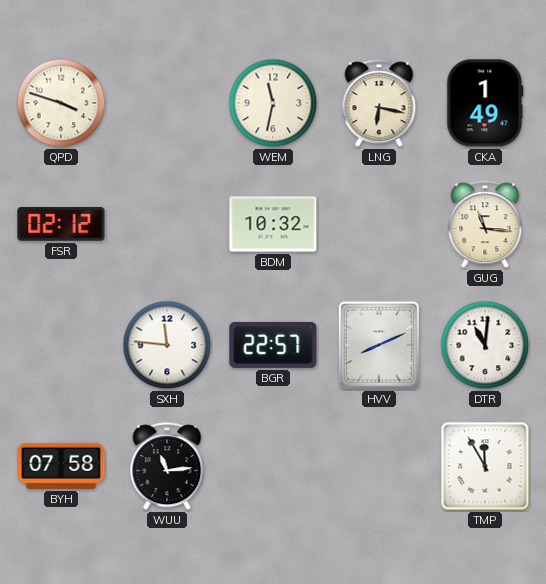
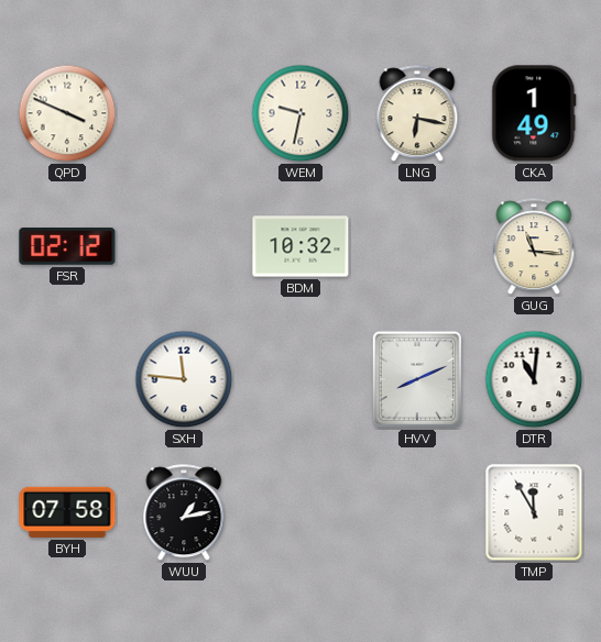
QPD: 3:48 -> 3:49
WEM: 11:32 -> 9:32
BGR: 22:57 -> none
WUU: 11:14 -> 1:13
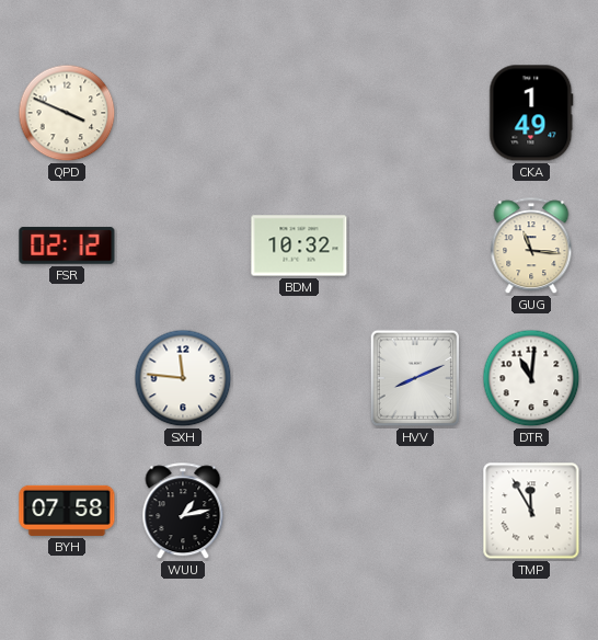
WEM: 9:32 -> none
LNG: 6:17 -> none
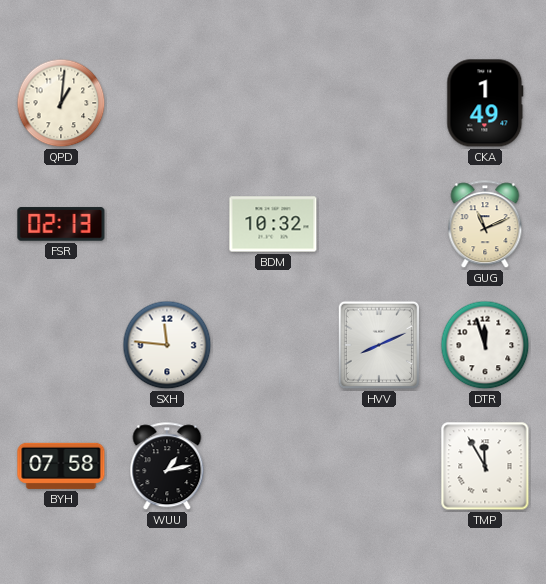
QPD: 3:49 -> 1:01
FSR: 02:12 -> 02:13
GUG: 11:16 -> 11:11
DTR: 11:01 -> 11:57
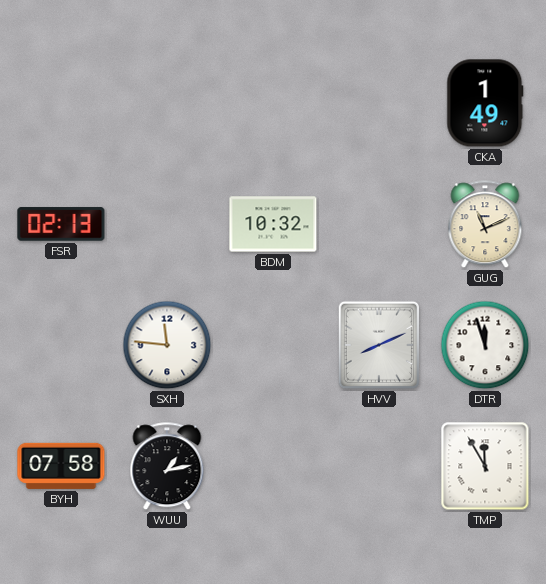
QPD: 1:01 -> none
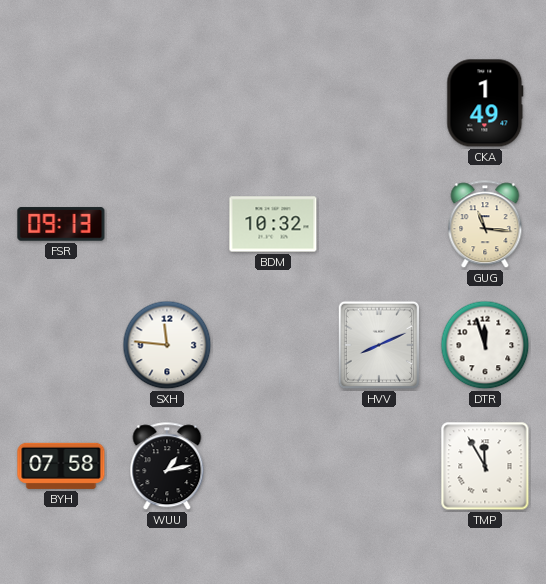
FSR: 02:13 -> 09:13
GUG: 11:11 -> 11:16
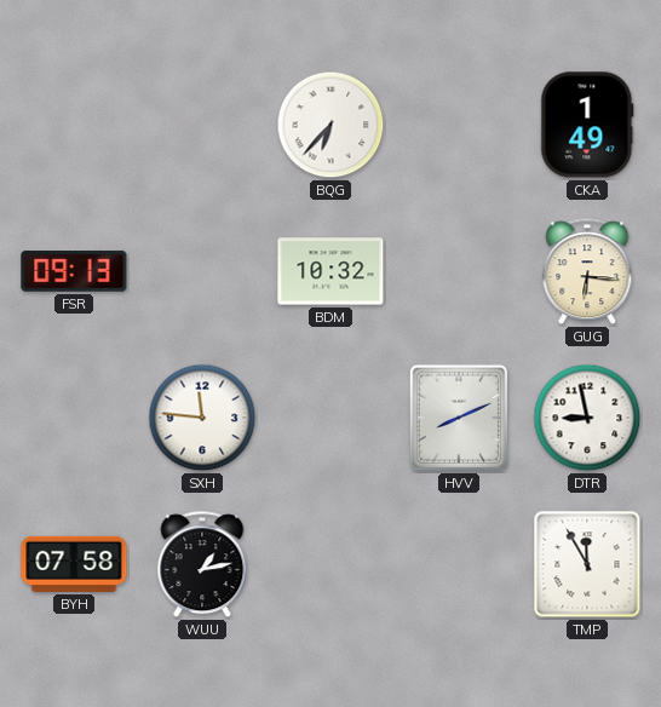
BQG: none -> 6:37
GUG: 11:16 -> 6:16
DTR: 11:57 -> 8:58
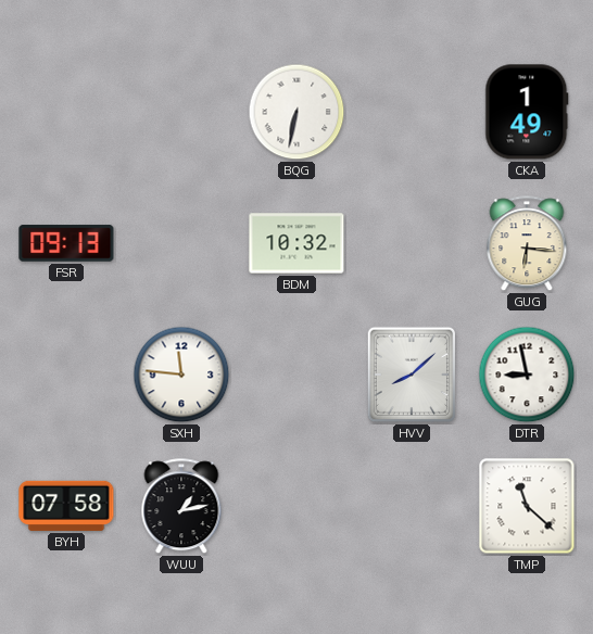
BQG: 6:37 -> 6:32
HVV: 8:11 -> 8:08
TMP: 11:55 -> 11:22
